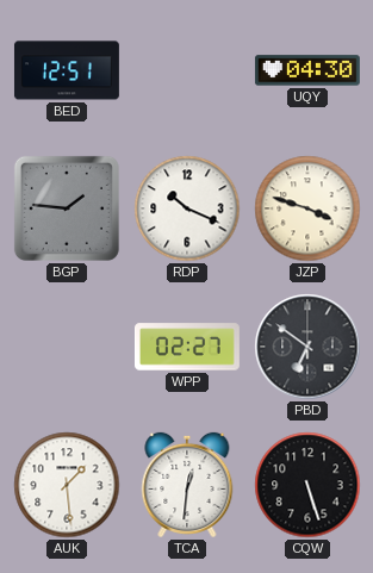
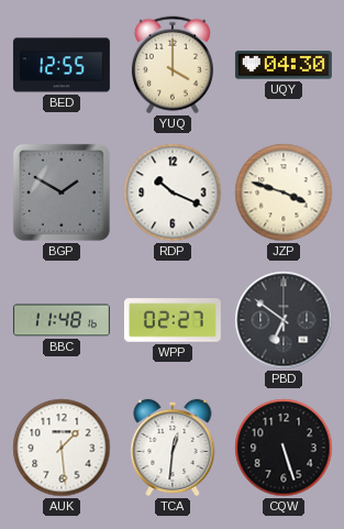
BED: 12:51 -> 12:55
YUQ: none -> 4:00
BGP: 1:46 -> 1:50
BBC: none -> 11:48
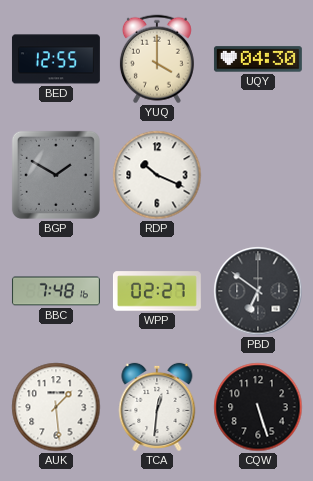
JZP: 3:48 -> none
BBC: 11:48 -> 7:48
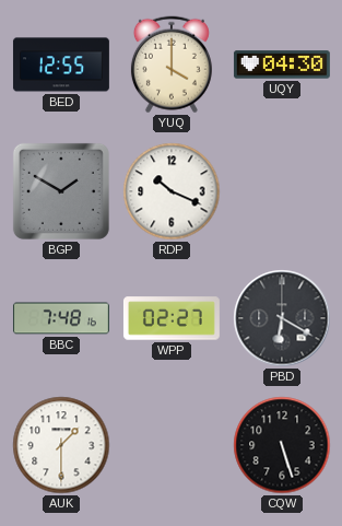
PBD: 6:51 -> 6:20
AUK: 1:29 -> 1:30
TCA: 12:31 -> none
